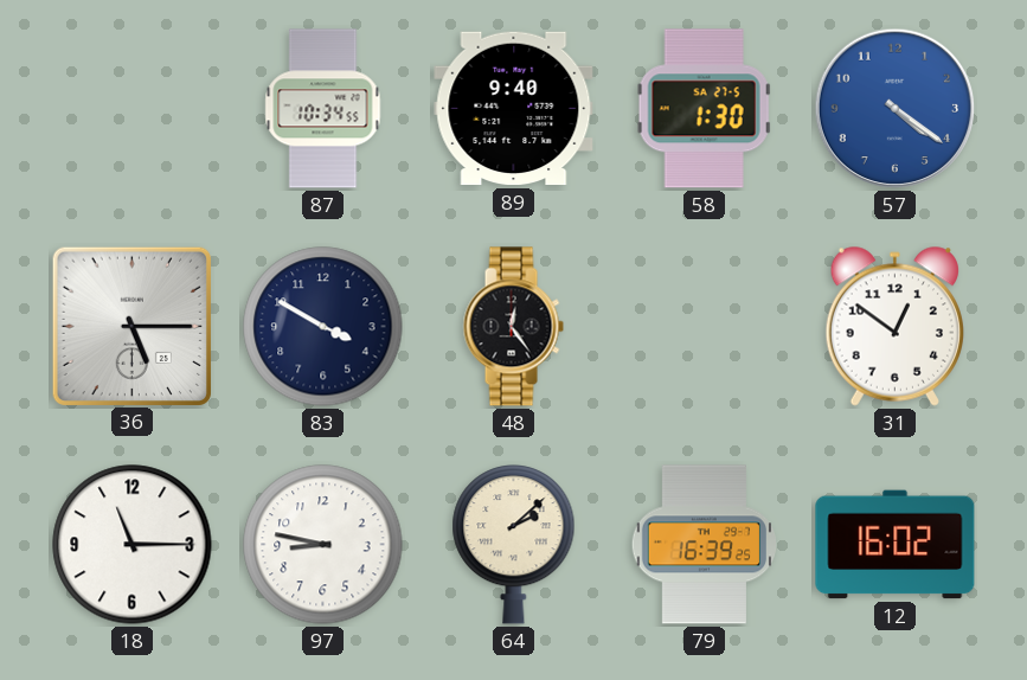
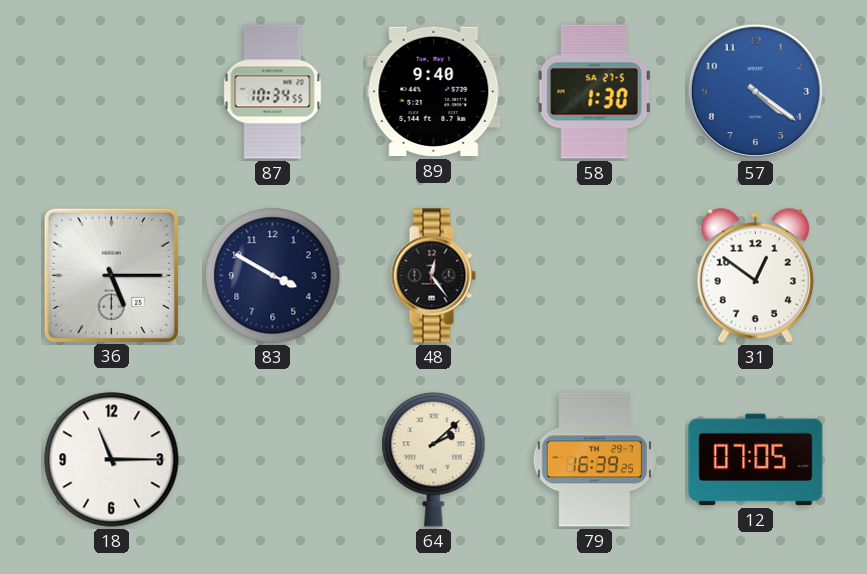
97: 8:47 -> none
12: 16:02 -> 07:05
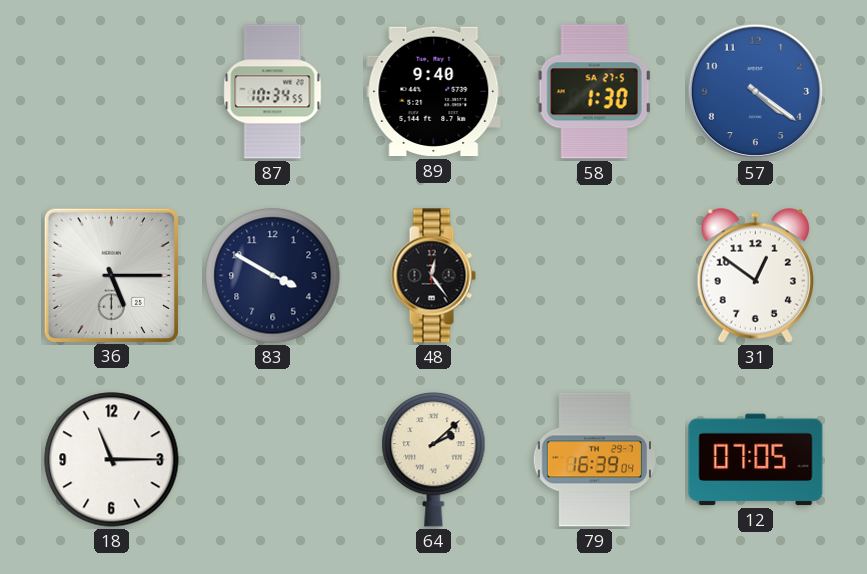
79: 16:39:25 -> 16:39:04
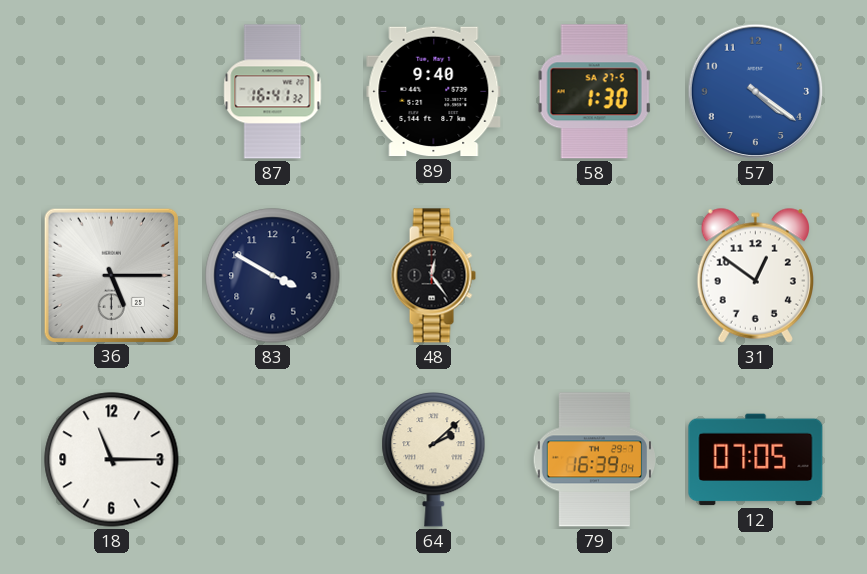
87: 10:34 -> 16:41
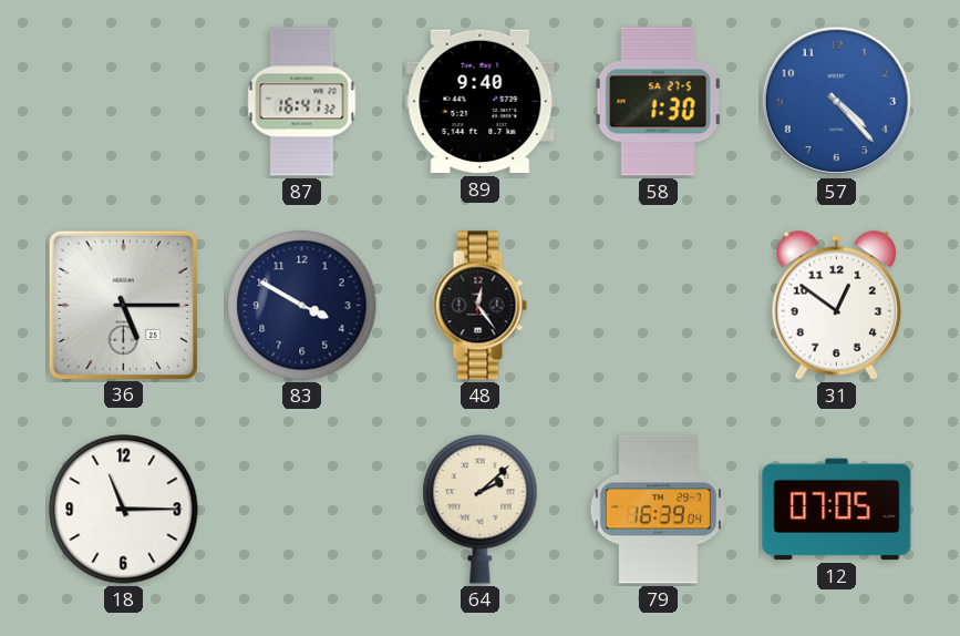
57: 4:21 -> 4:23
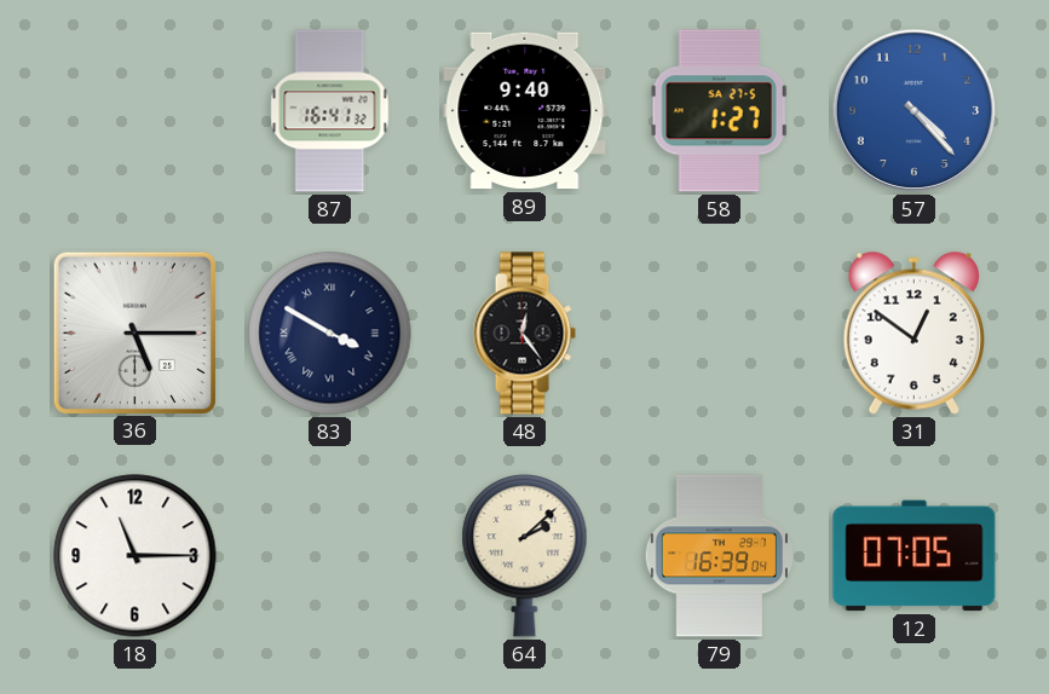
58: 1:30 -> 1:27
83 numerals: Arabic -> Roman
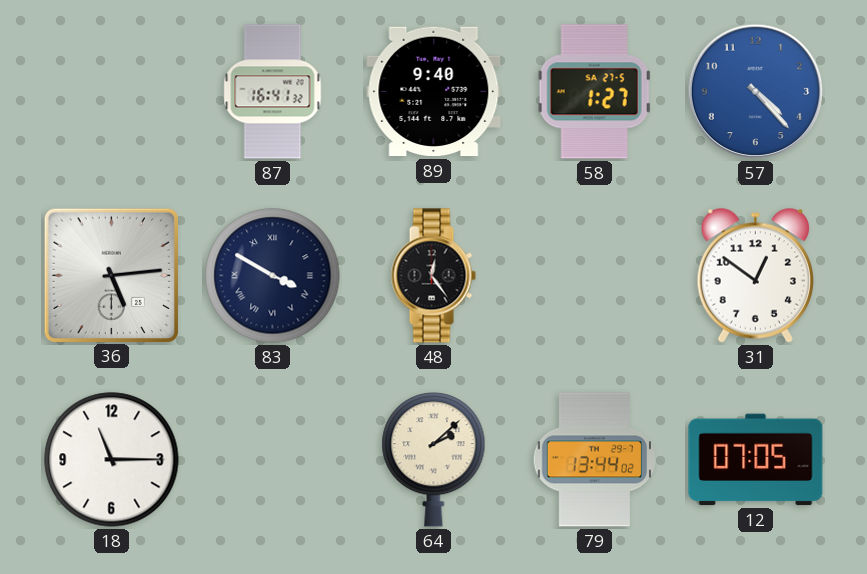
36: 5:15 -> 5:14
79: 16:39 -> 13:44
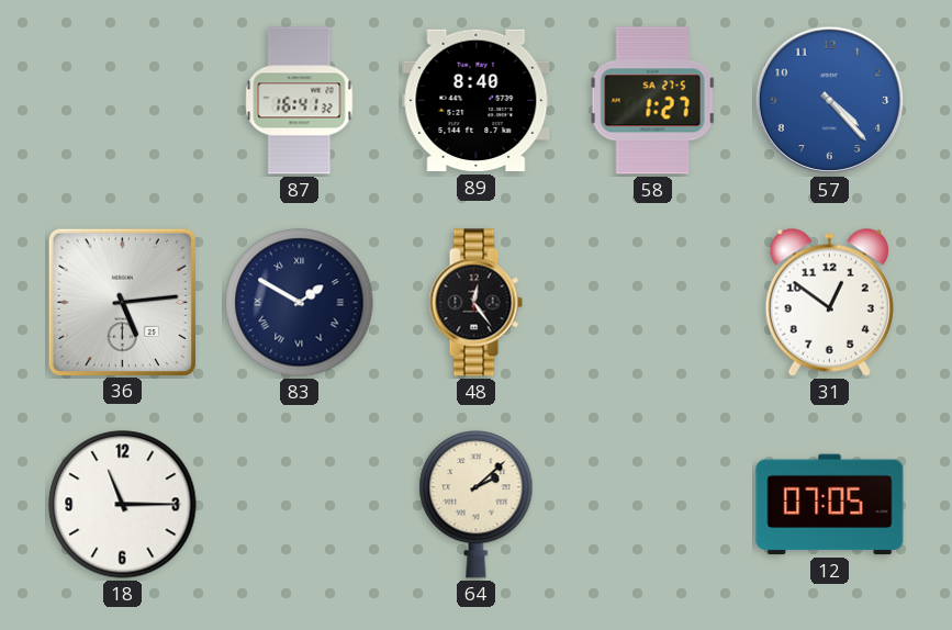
89: 9:40 -> 8:40
83: 3:50 -> 1:50
79: 13:44 -> none
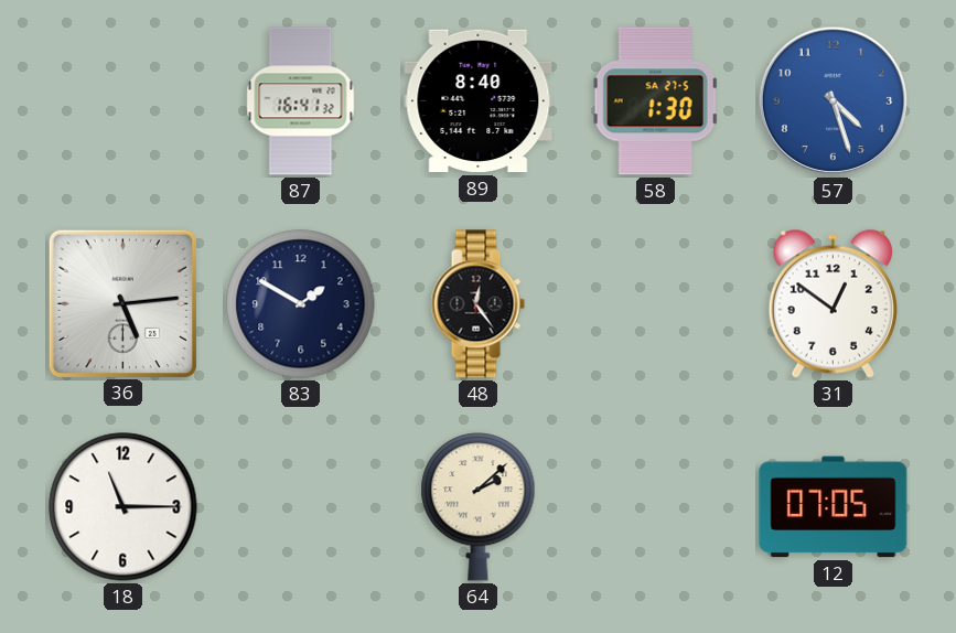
58: 1:27 -> 1:30
57: 4:23 -> 4:27
83 numerals: Roman -> Arabic
